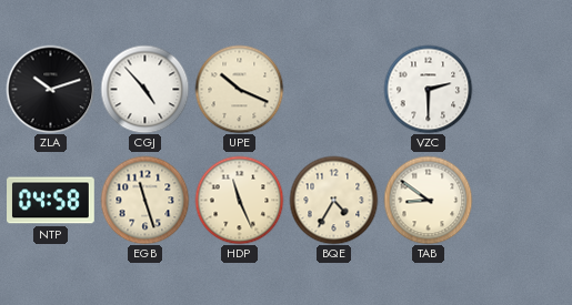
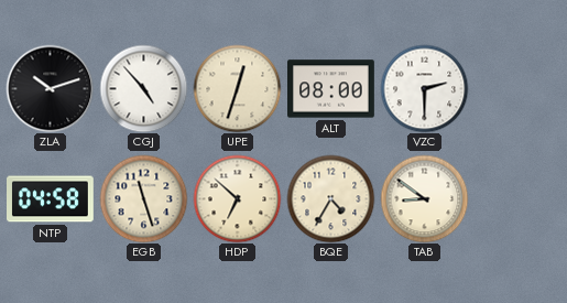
UPE: 10:19 -> 12:33
ALT: none -> 08:00
HDP: 11:26 -> 6:52
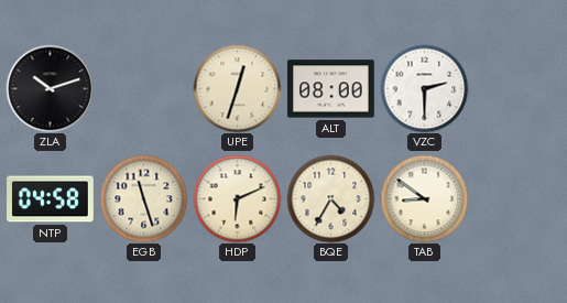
CGJ: 4:53 -> none
HDP: 6:52 -> 6:11
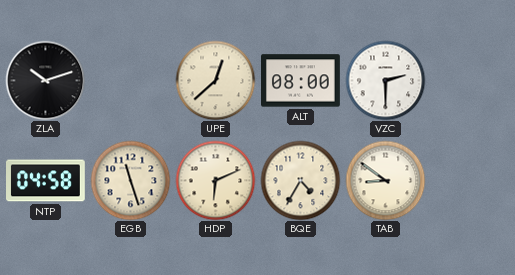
UPE: 12:33 -> 12:38
